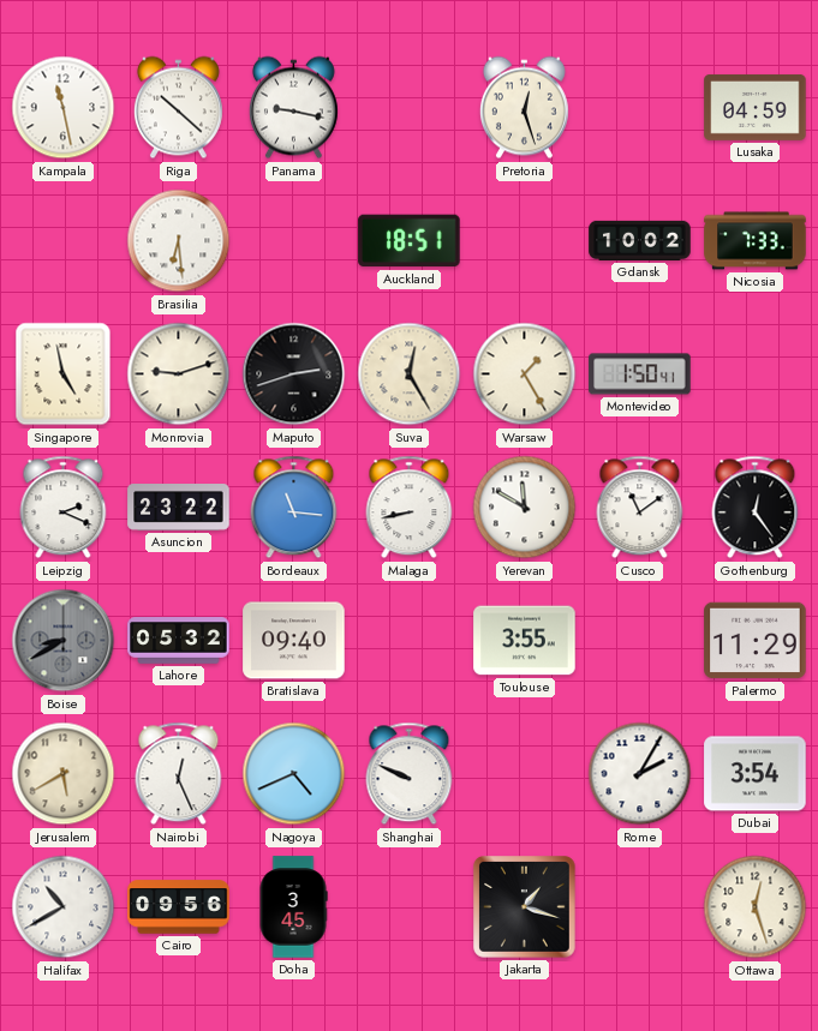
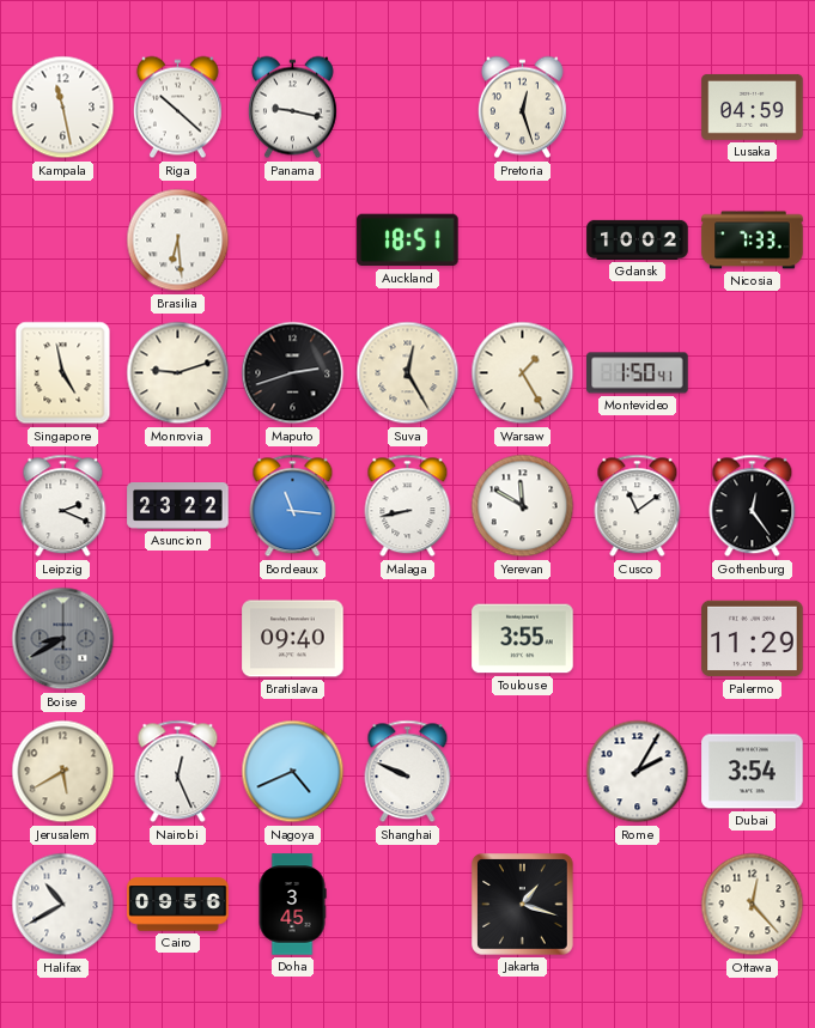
Lahore: 05:32 -> none
Ottawa: 12:27 -> 12:23
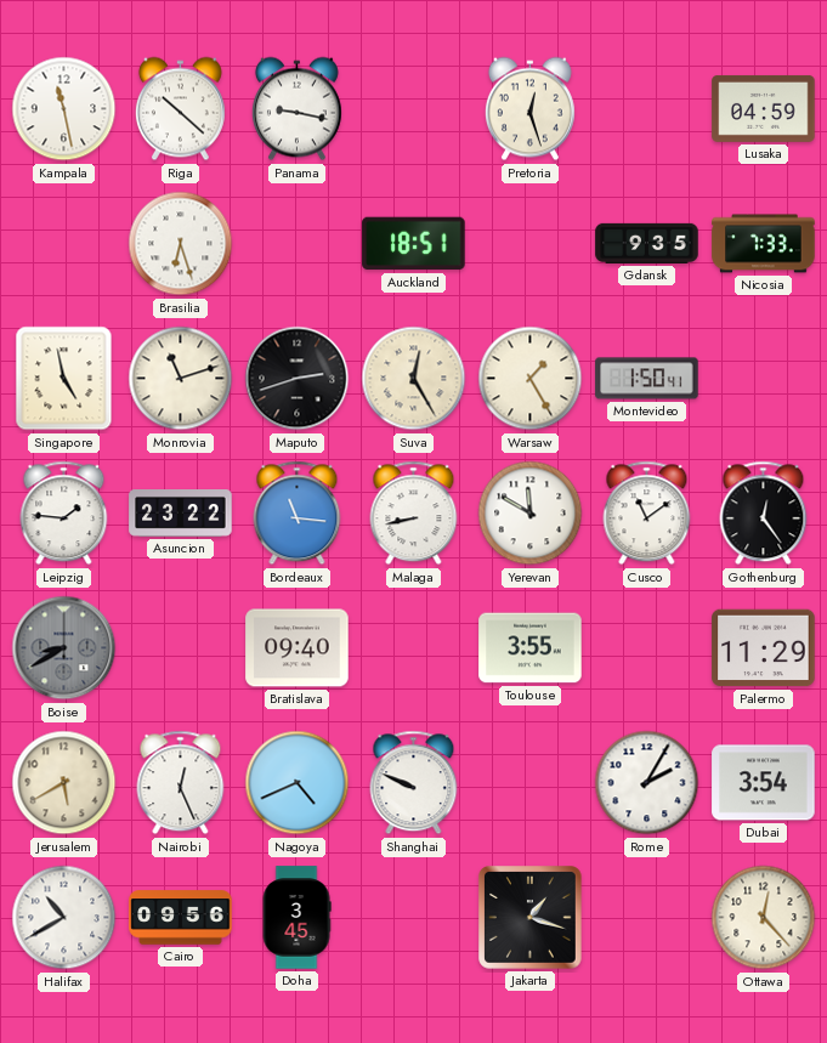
Brasilia: 6:29 -> 6:27
Gdansk: 10:02 -> 9:35
Monrovia: 9:12 -> 11:12
Leipzig: 2:19 -> 1:46
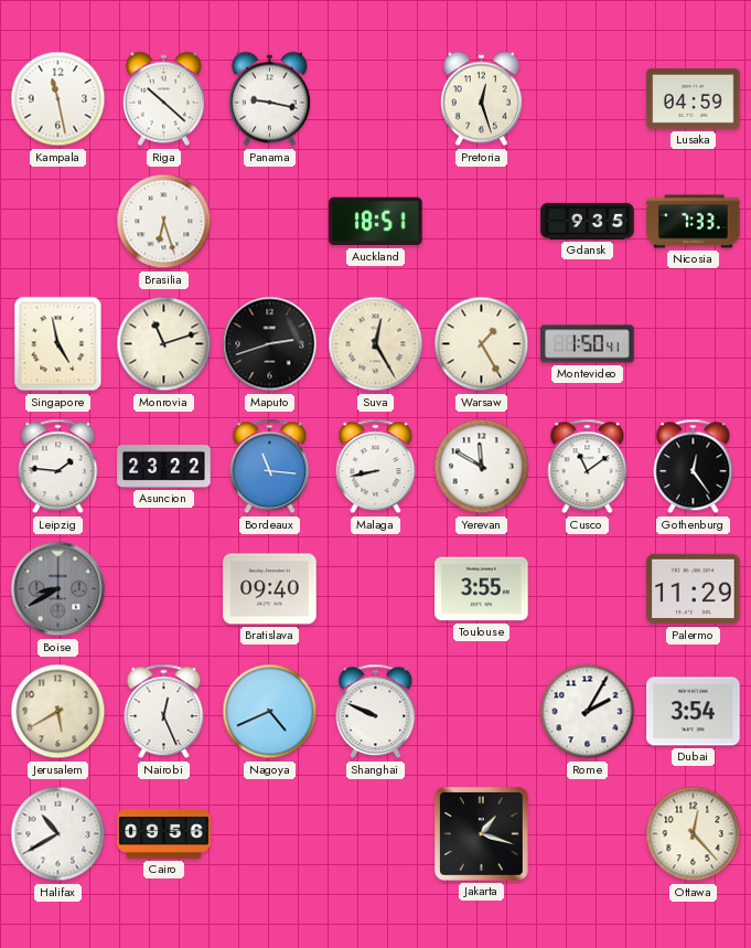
Doha: 3:45 -> none
